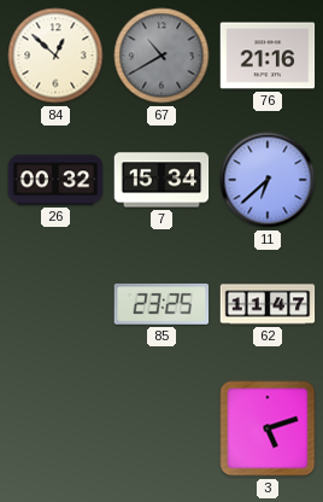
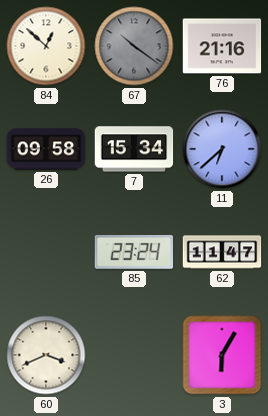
67: 10:40 -> 10:21
26: 00:32 -> 09:58
85: 23:25 -> 23:24
60: none -> 3:41
3: 5:12 -> 6:05
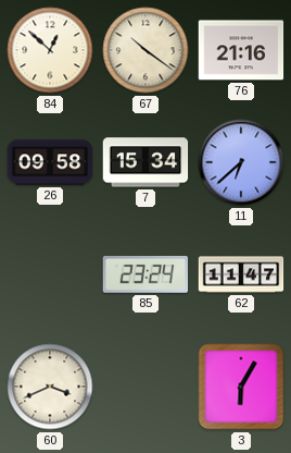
67 dial: grey -> cream
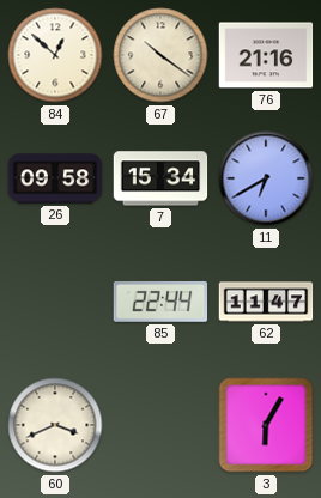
11: 6:38 -> 6:40
85: 23:24 -> 22:44
